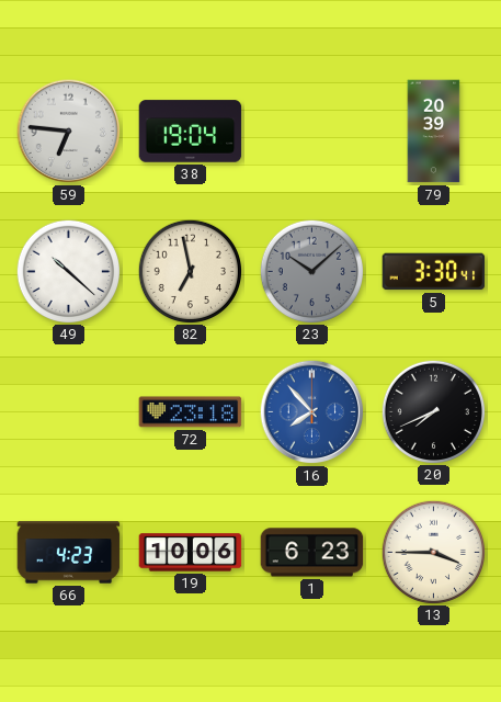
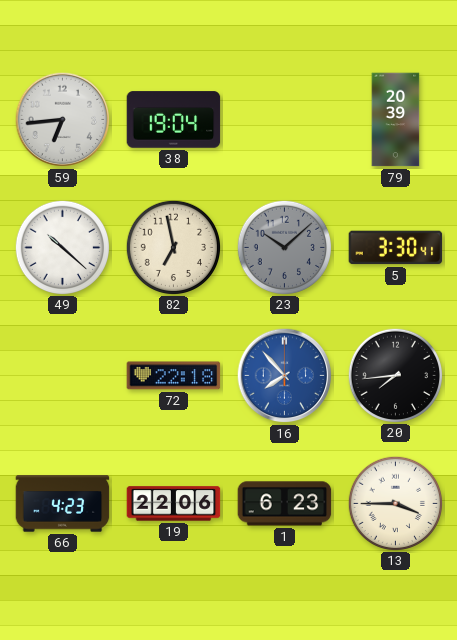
59: 6:46 -> 6:44
72: 23:18 -> 22:18
20: 7:41 -> 7:44
19: 10:06 -> 22:06
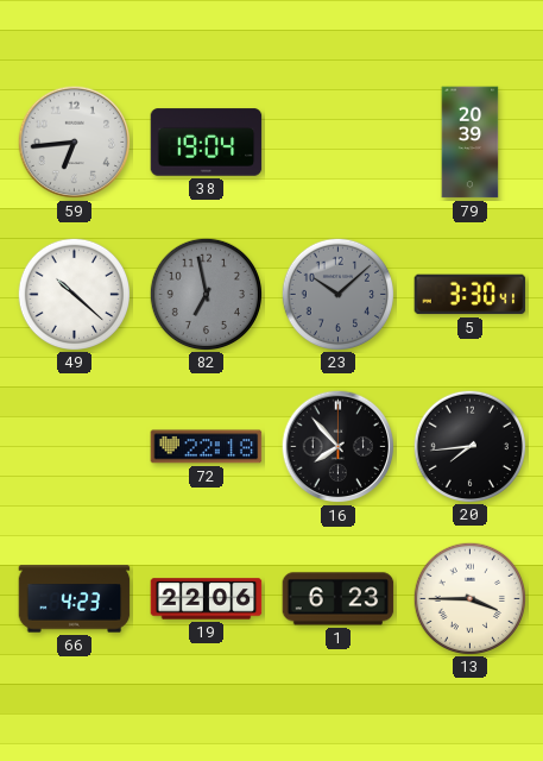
82 dial: cream -> grey
16 dial: blue -> black
